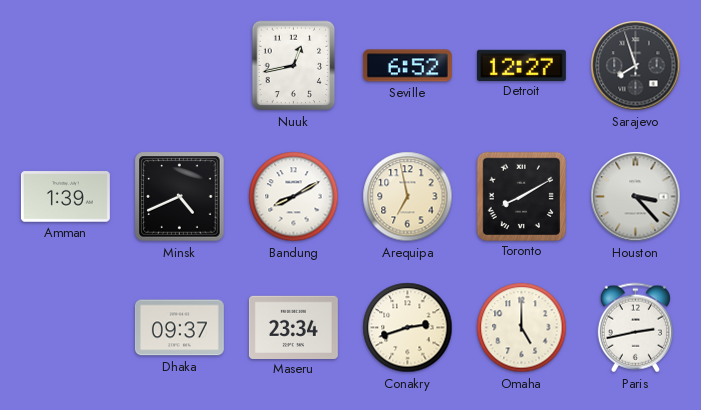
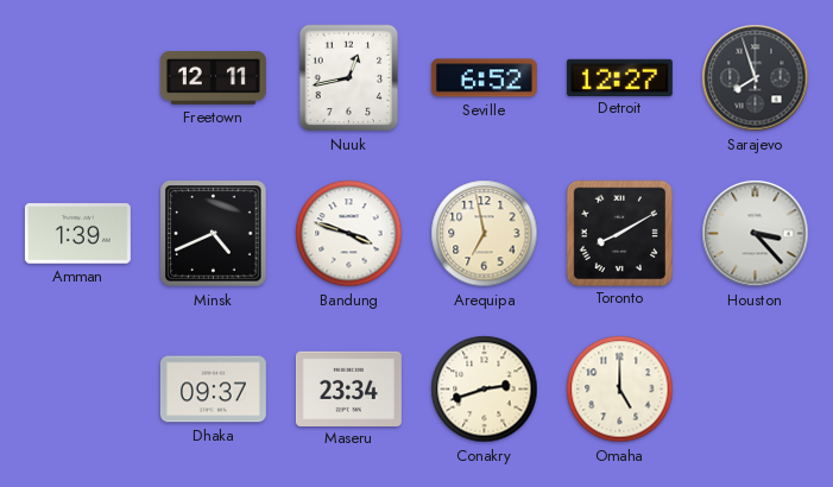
Freetown: none -> 12:11
Bandung: 8:10 -> 3:48
Paris: 2:43 -> none
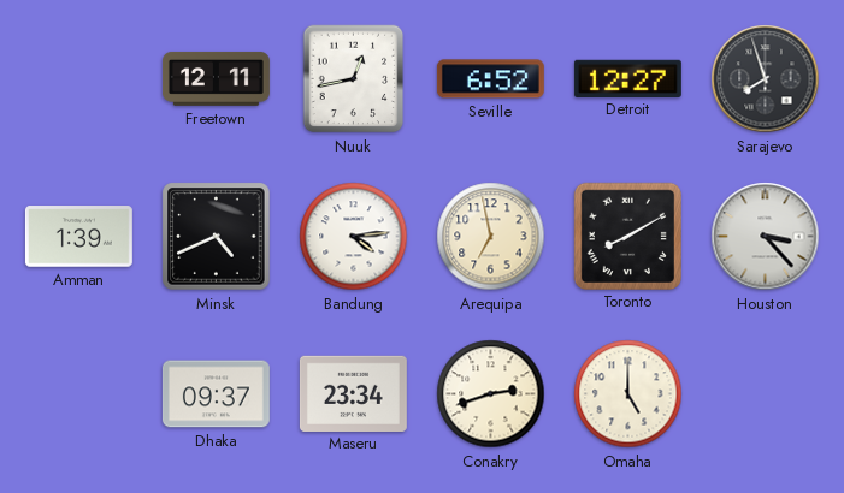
Bandung: 3:48 -> 4:14
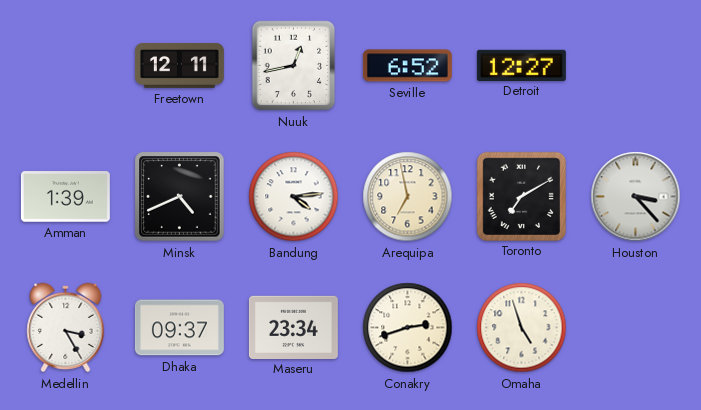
Sarajevo: 7:57 -> none
Toronto: 8:10 -> 7:10
Medellin: none -> 3:25
Omaha: 5:00 -> 4:57
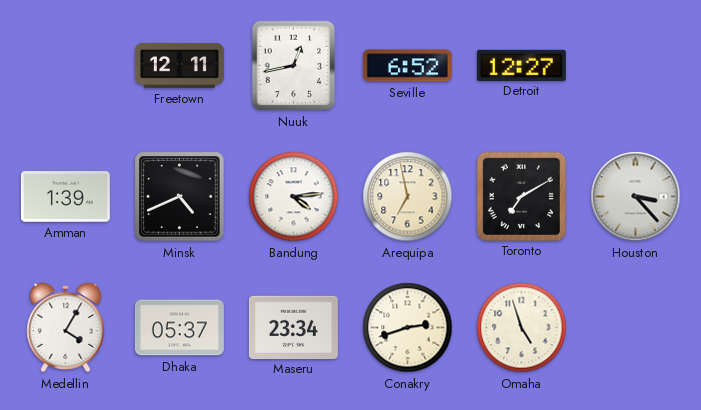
Medellin: 3:25 -> 4:05
Dhaka: 09:37 -> 05:37
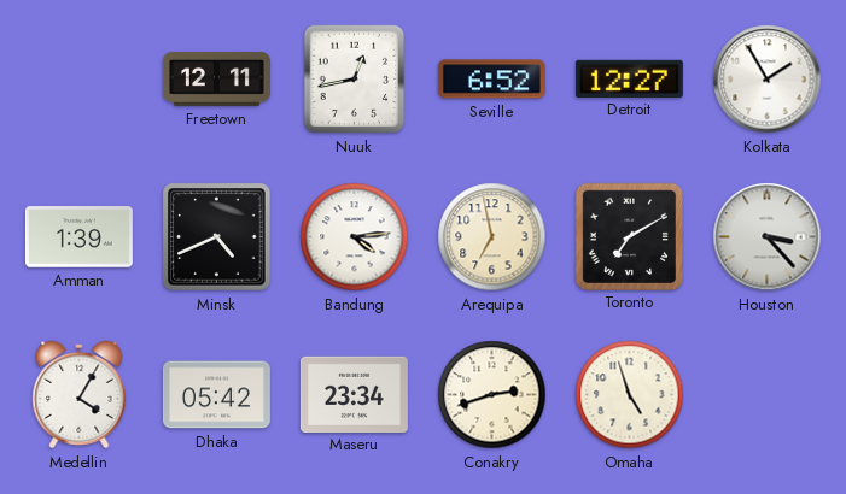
Kolkata: none -> 1:55
Dhaka: 05:37 -> 05:42
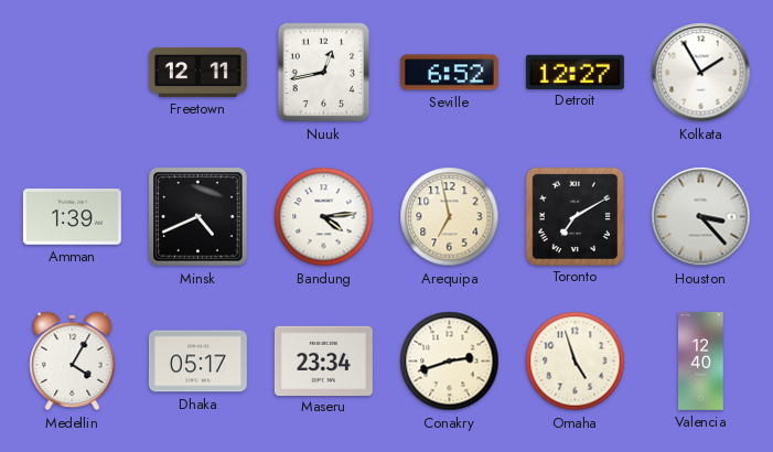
Dhaka: 05:42 -> 05:17
Valencia: none -> 12:40
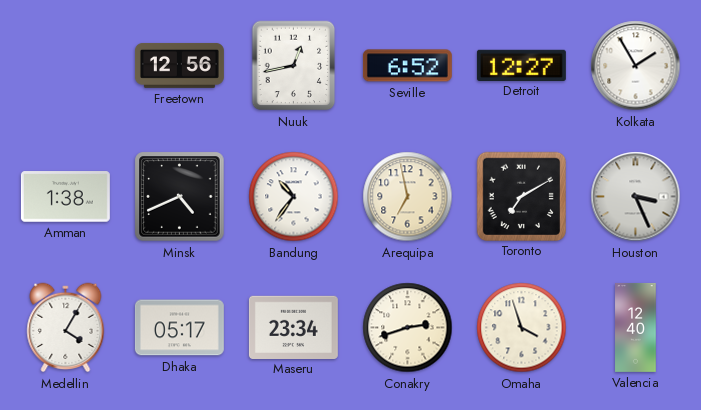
Freetown: 12:11 -> 12:56
Amman: 1:39 -> 1:38
Bandung: 4:14 -> 10:36
Houston: 3:23 -> 3:26
Omaha: 4:57 -> 3:57
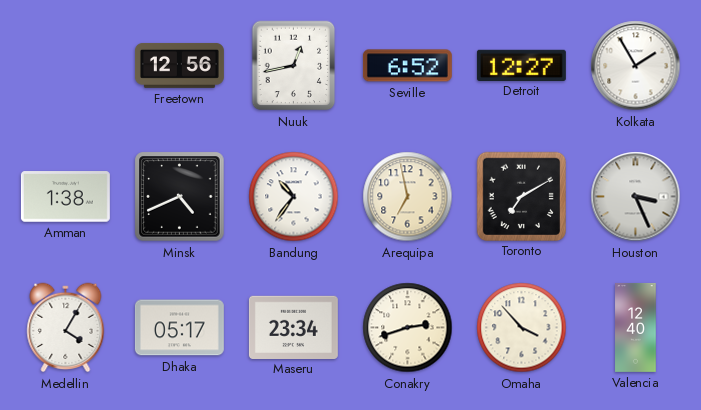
Omaha: 3:57 -> 3:53
